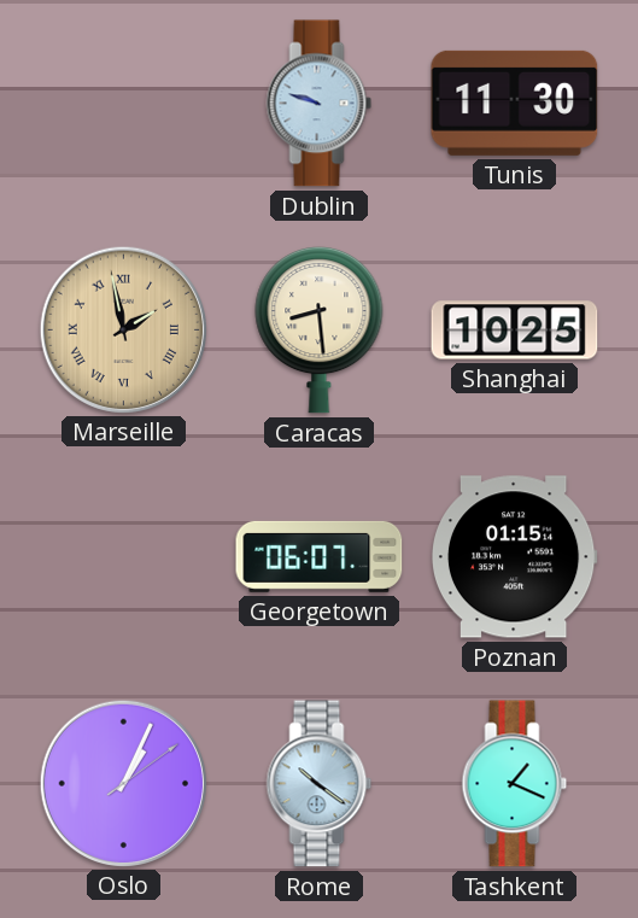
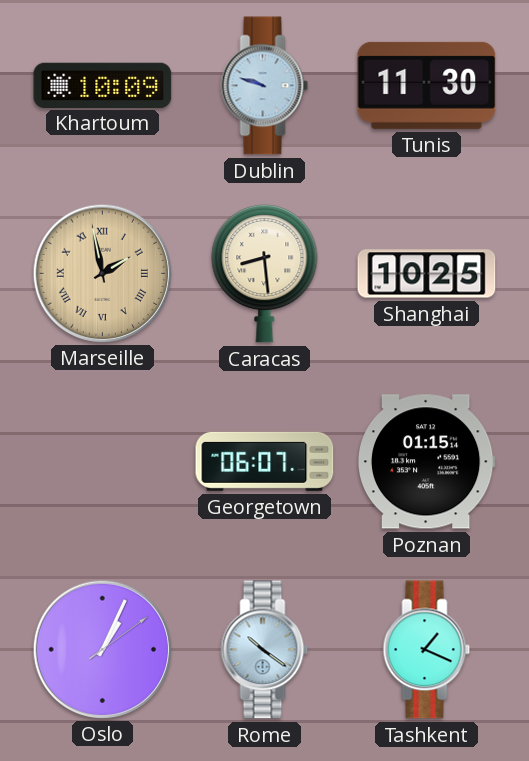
Khartoum: none -> 10:09
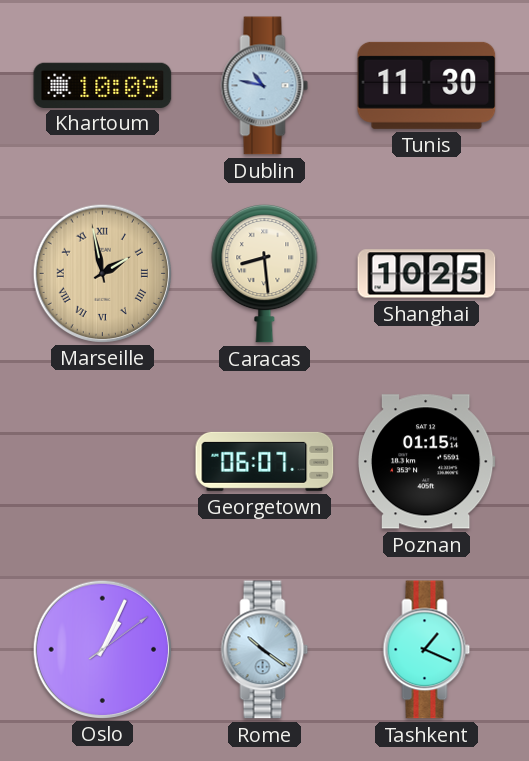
Dublin: 9:48 -> 10:47
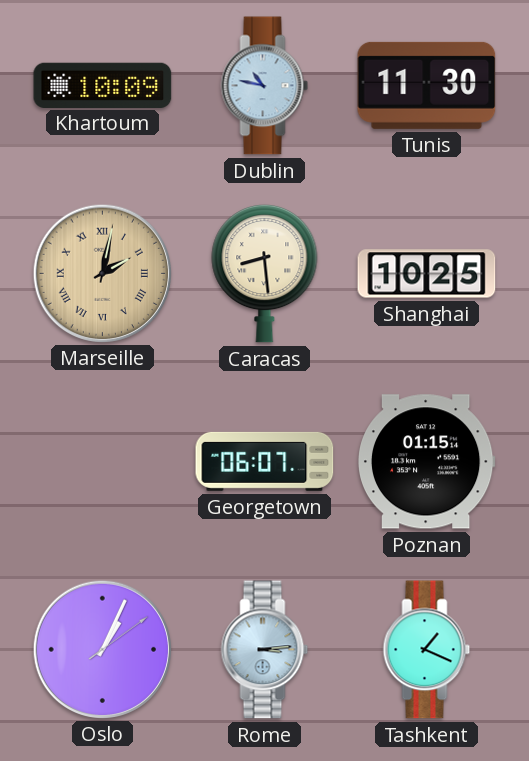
Marseille: 1:58 -> 2:02
Rome: 10:21 -> 3:14
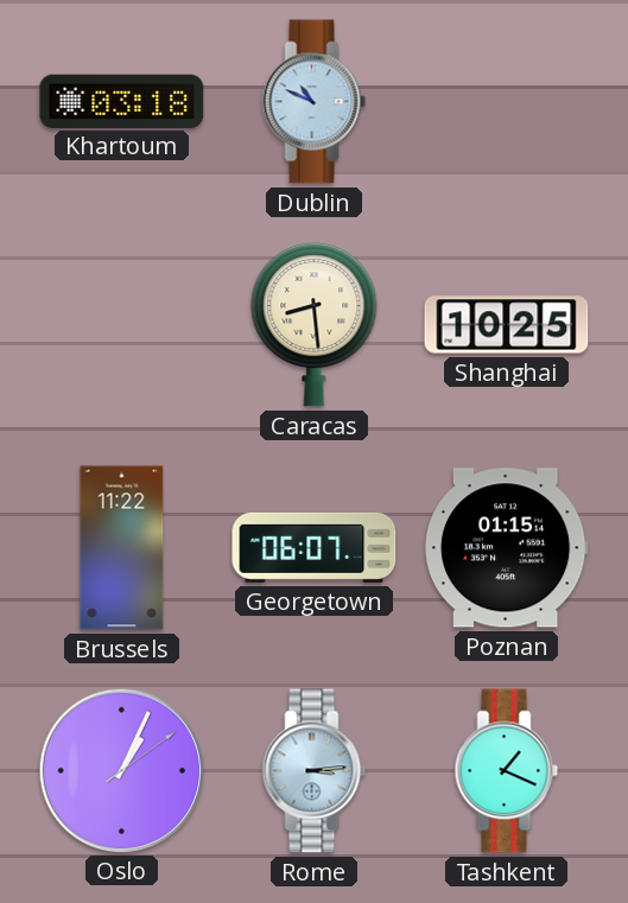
Khartoum: 10:09 -> 03:18
Dublin: 10:47 -> 10:49
Tunis: 11:30 -> none
Marseille: 2:02 -> none
Brussels: none -> 11:22
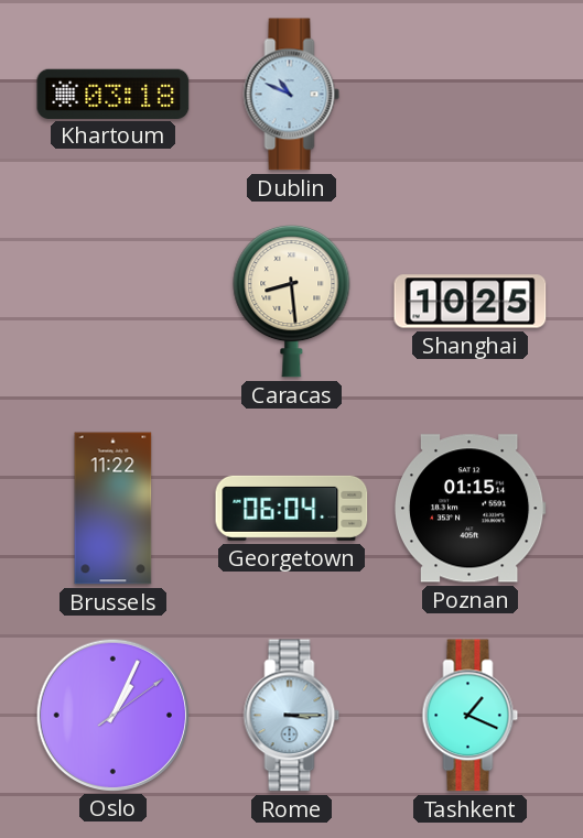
Georgetown: 06:07 -> 06:04
Rome: 3:14 -> 3:15
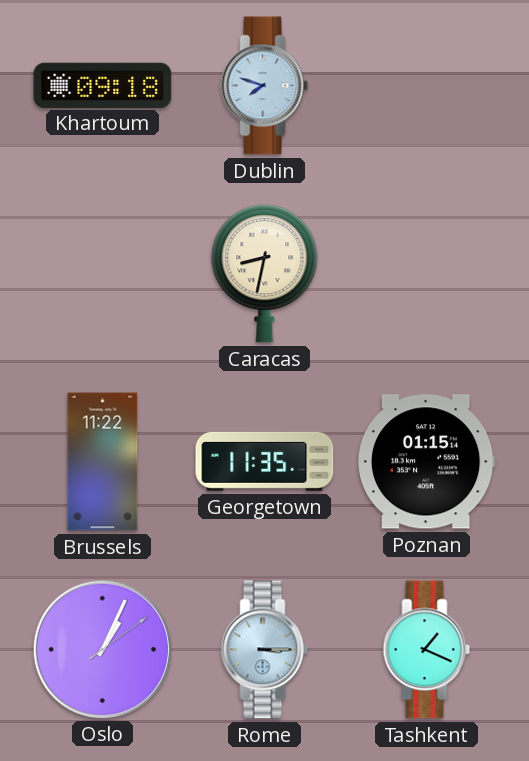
Khartoum: 03:18 -> 09:18
Dublin: 10:49 -> 7:48
Caracas: 8:29 -> 8:32
Shanghai: 10:25 -> none
Georgetown: 06:04 -> 11:35
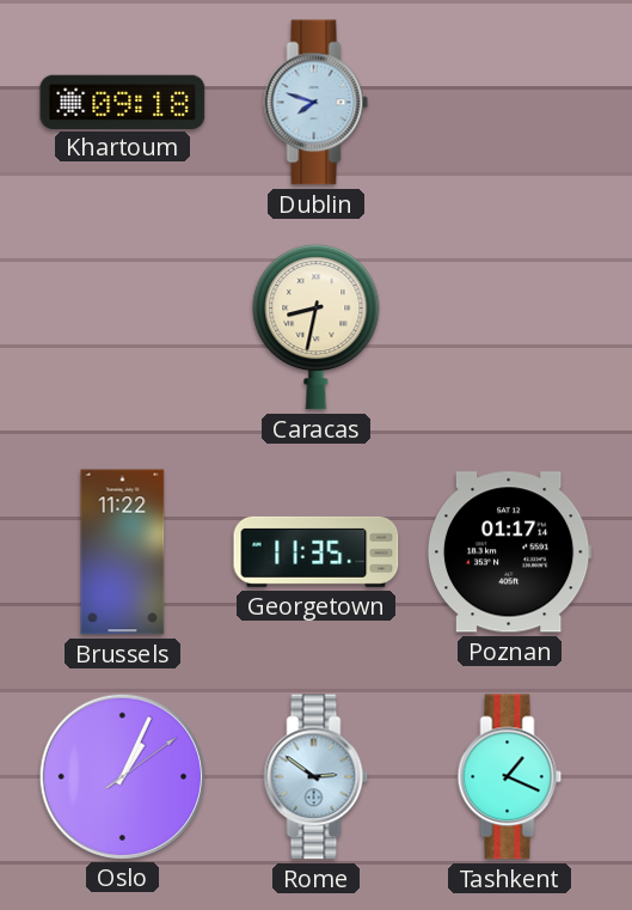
Poznan: 01:15 -> 01:17
Rome: 3:15 -> 2:51
